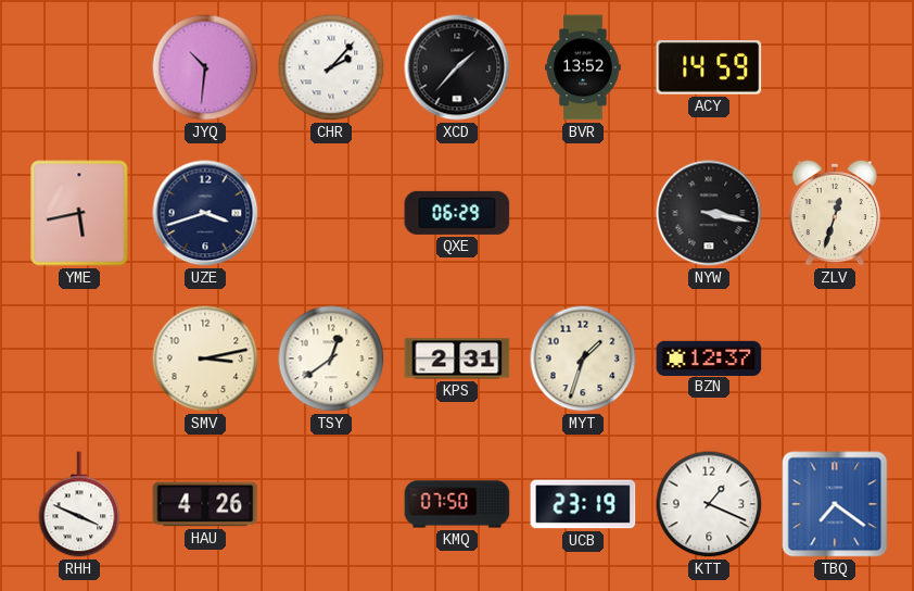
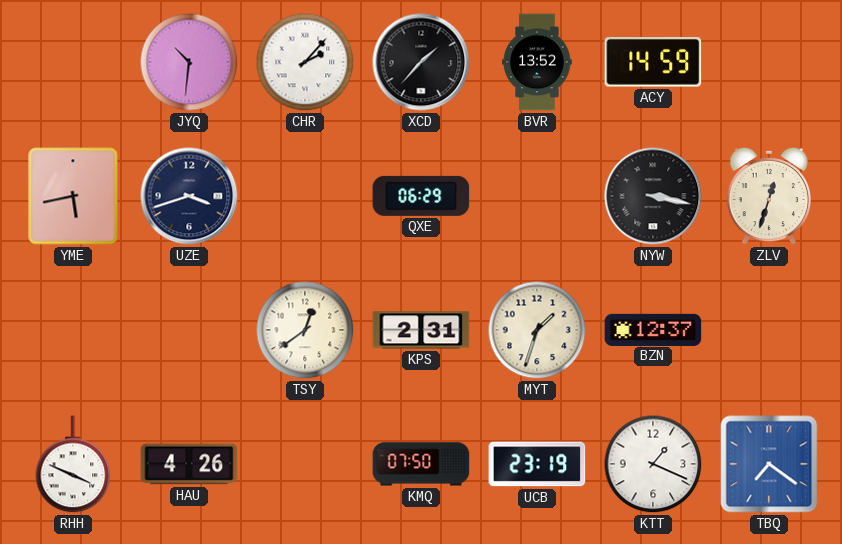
SMV: 3:13 -> none
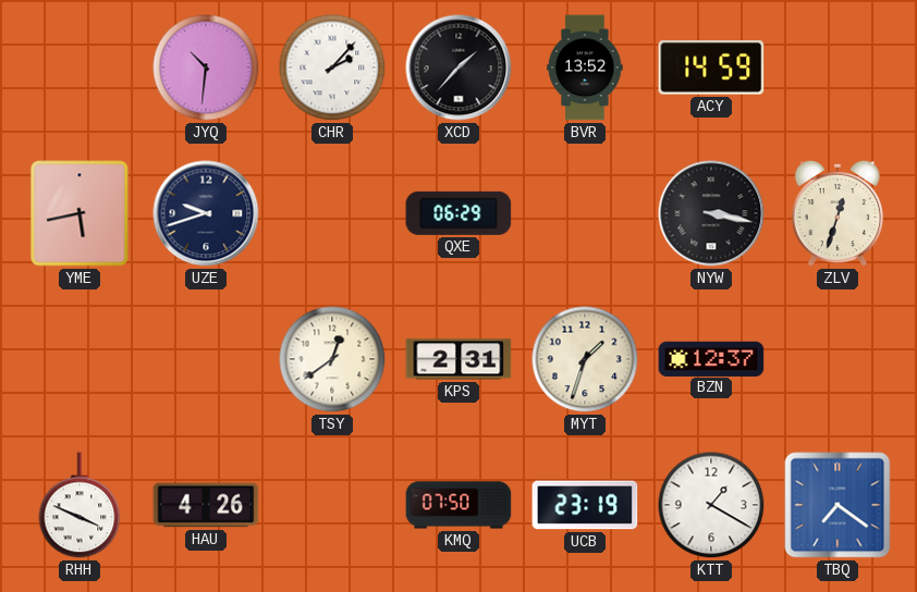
UZE: 3:42 -> 9:42
KTT: 1:19 -> 1:20
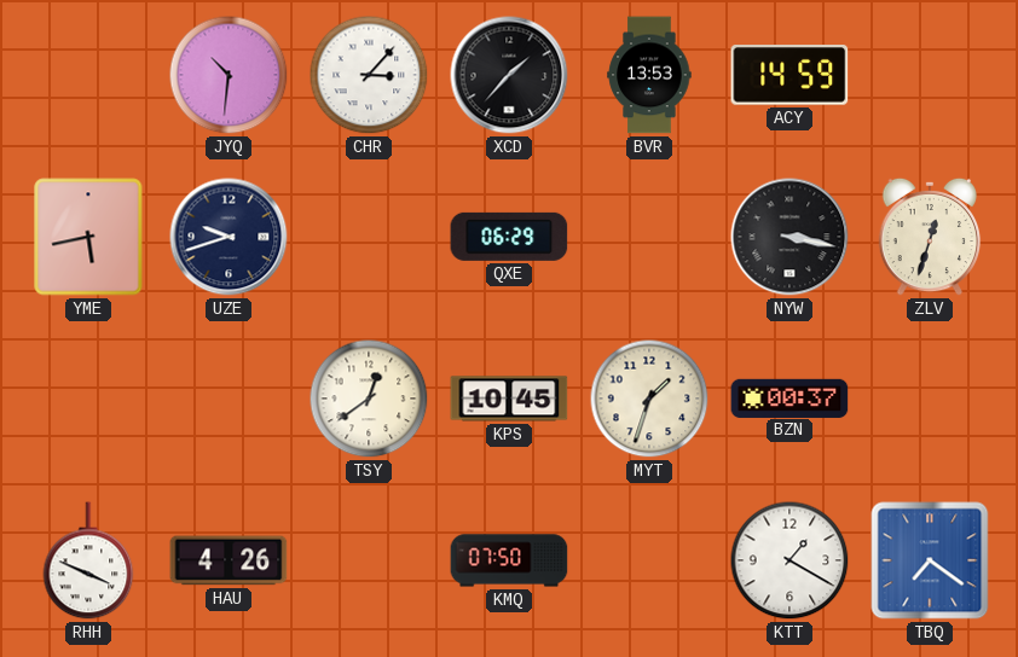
CHR: 2:07 -> 3:07
BVR: 13:52 -> 13:53
KPS: 2:31 -> 10:45
BZN: 12:37 -> 00:37
UCB: 23:19 -> none
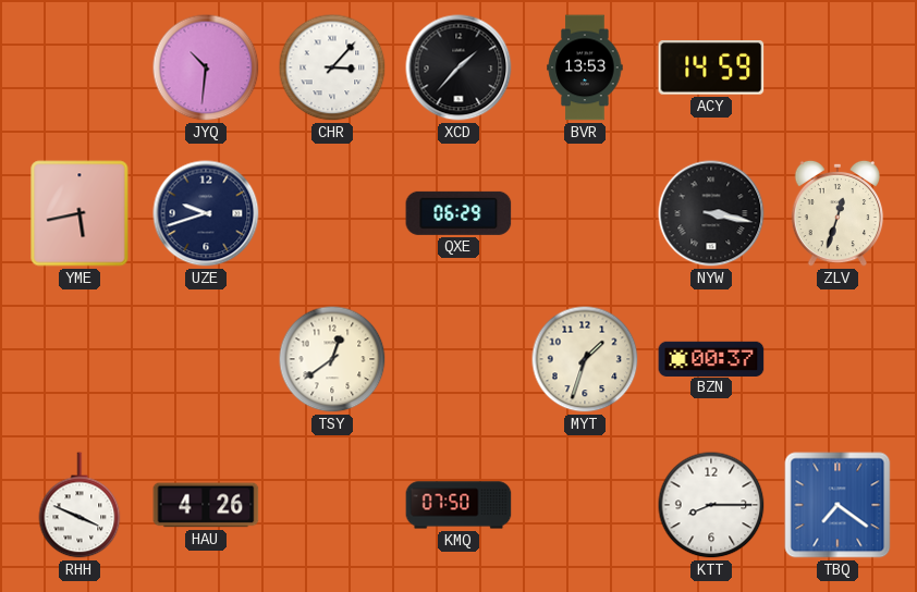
KPS: 10:45 -> none
KTT: 1:20 -> 8:15
